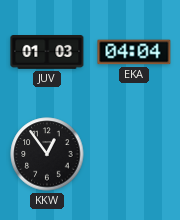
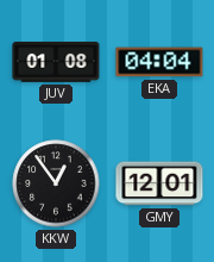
JUV: 01:03 -> 01:08
GMY: none -> 12:01
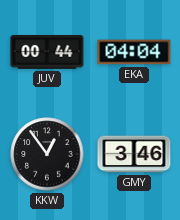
JUV: 01:08 -> 00:44
GMY: 12:01 -> 3:46
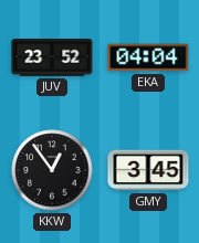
JUV: 00:44 -> 23:52
GMY: 3:46 -> 3:45
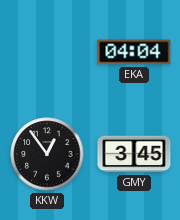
JUV: 23:52 -> none
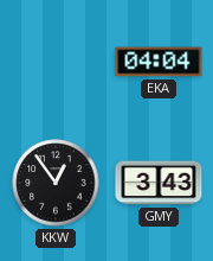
GMY: 3:45 -> 3:43
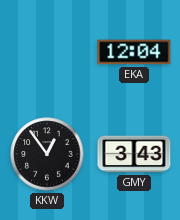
EKA: 04:04 -> 12:04
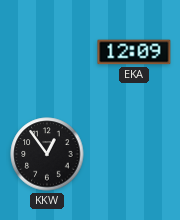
EKA: 12:04 -> 12:09
GMY: 3:43 -> none
